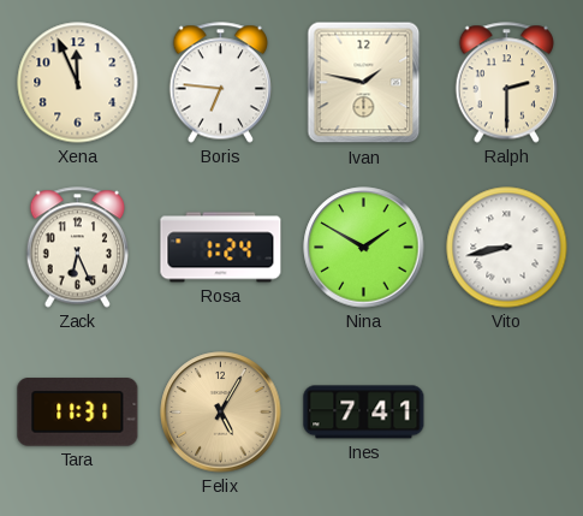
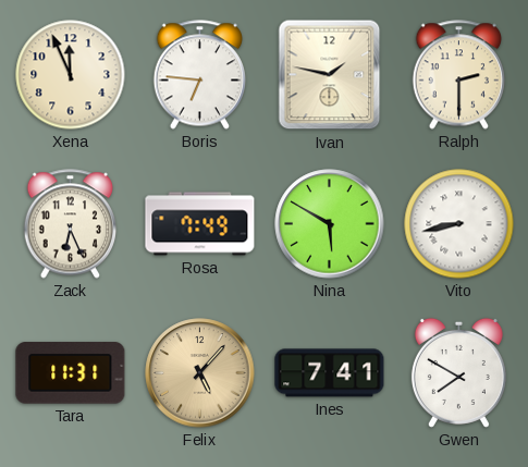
Rosa: 1:24 -> 7:49
Nina: 1:50 -> 5:50
Felix: 5:05 -> 5:07
Gwen: none -> 7:50
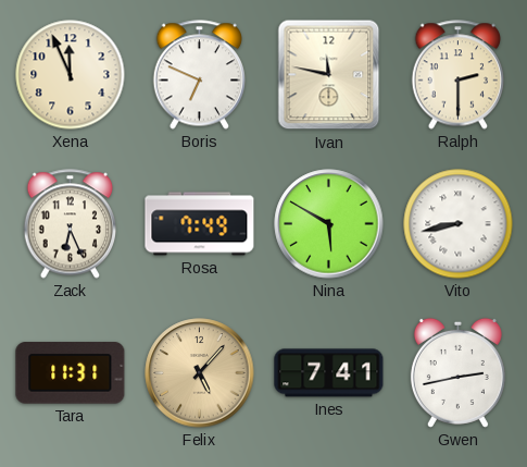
Boris: 6:46 -> 6:49
Ivan: 1:47 -> 11:47
Gwen: 7:50 -> 2:43
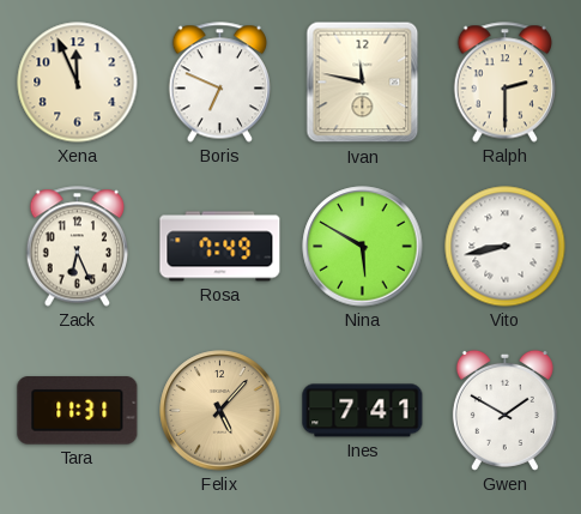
Gwen: 2:43 -> 1:50
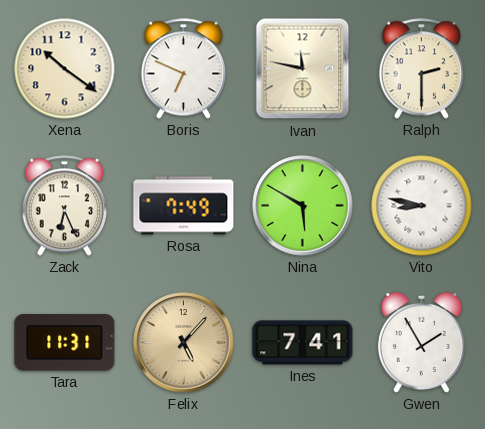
Xena: 11:56 -> 10:21
Vito: 8:43 -> 8:47
Gwen: 1:50 -> 1:55
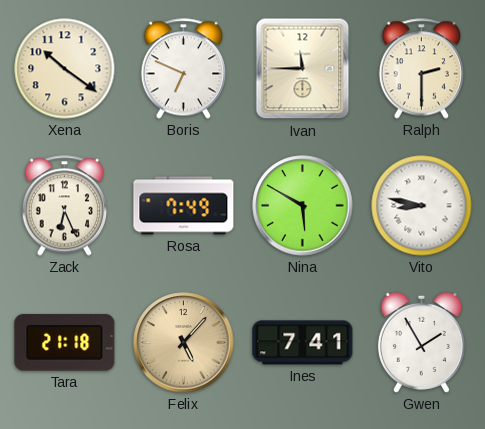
Ivan: 11:47 -> 11:45
Tara: 11:31 -> 21:18
